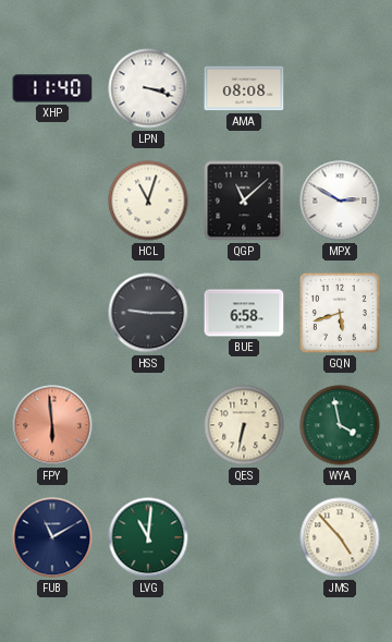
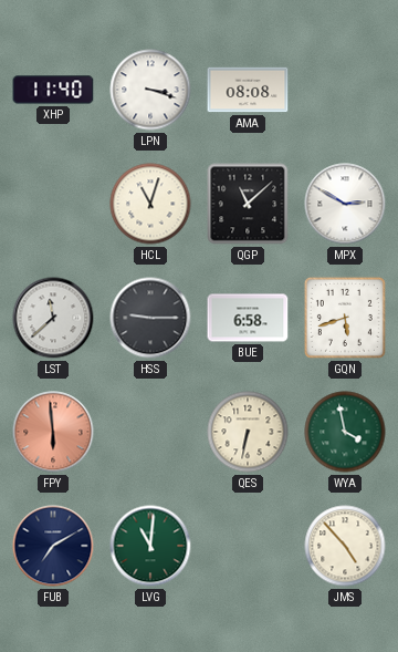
LST: none -> 11:38
FUB: 11:10 -> 7:10
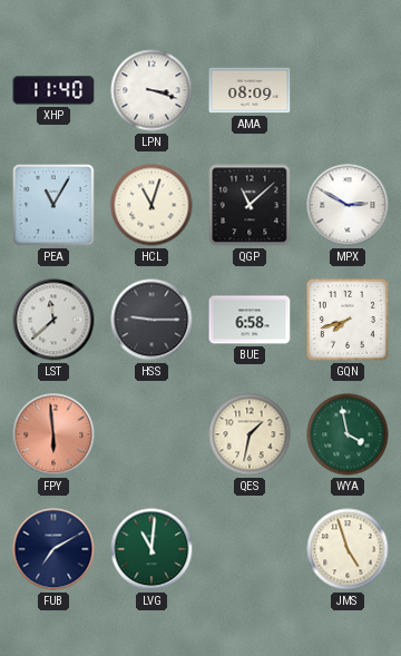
AMA: 08:08 -> 08:09
PEA: none -> 11:05
GQN: 5:42 -> 7:42
QES: 6:32 -> 1:32
JMS: 4:53 -> 4:57
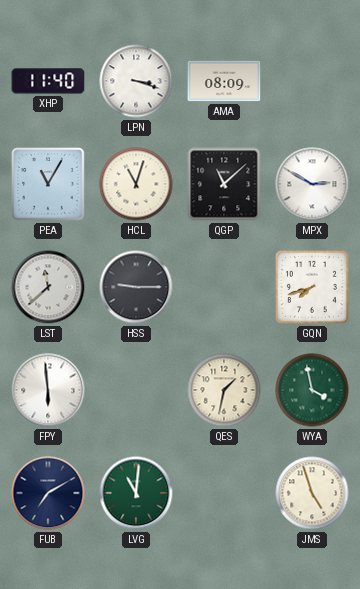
BUE: 6:58 -> none
FPY dial: salmon -> white
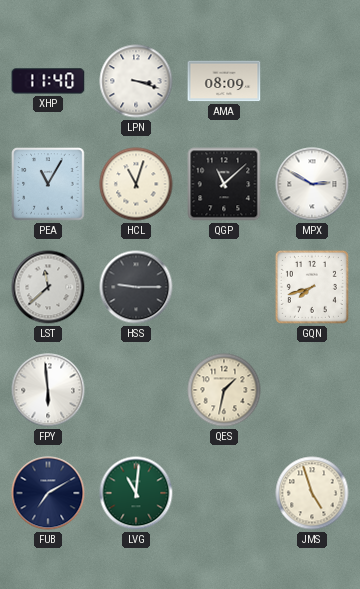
WYA: 3:58 -> none
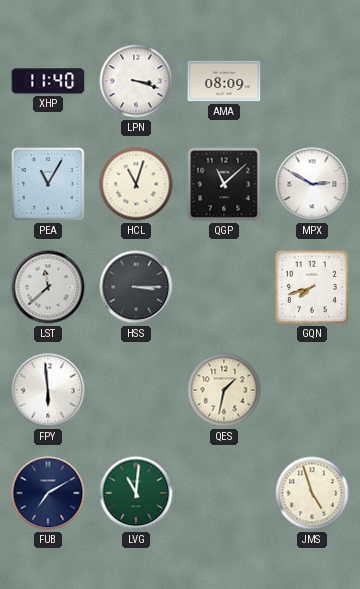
HSS: 9:15 -> 3:15
